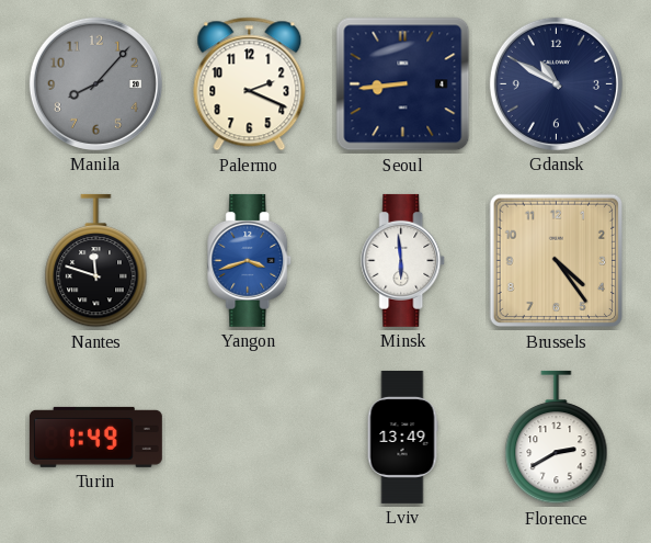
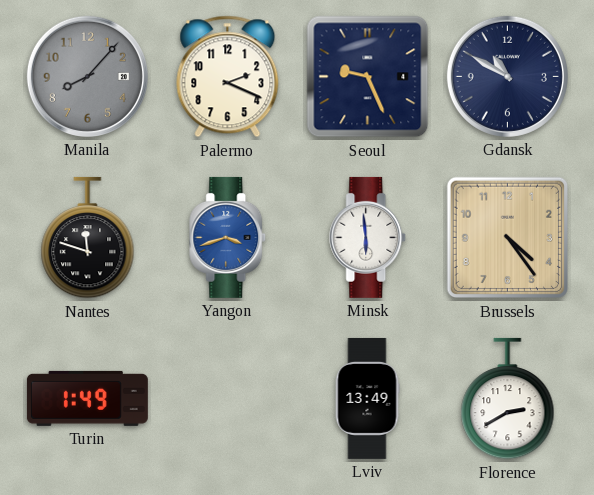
Seoul: 8:44 -> 9:26
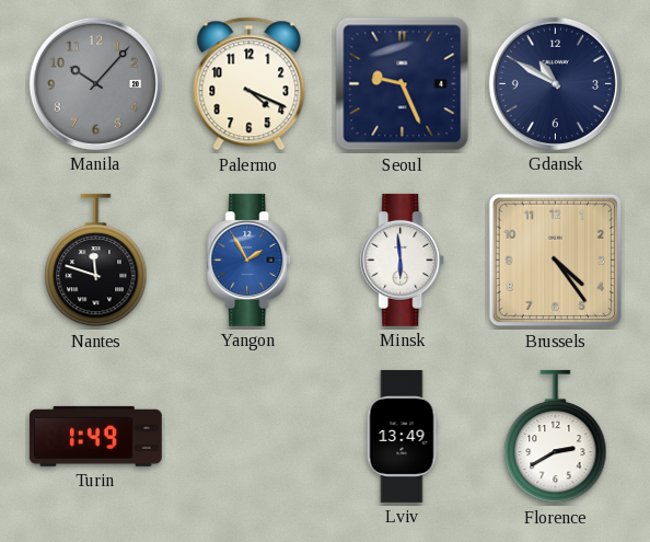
Manila: 8:07 -> 10:07
Palermo: 2:19 -> 4:19
Yangon: 3:42 -> 1:55
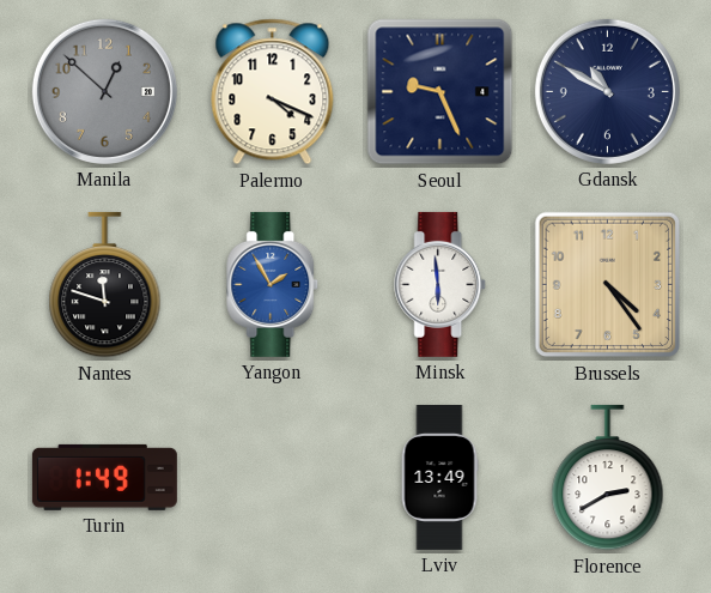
Manila: 10:07 -> 12:52
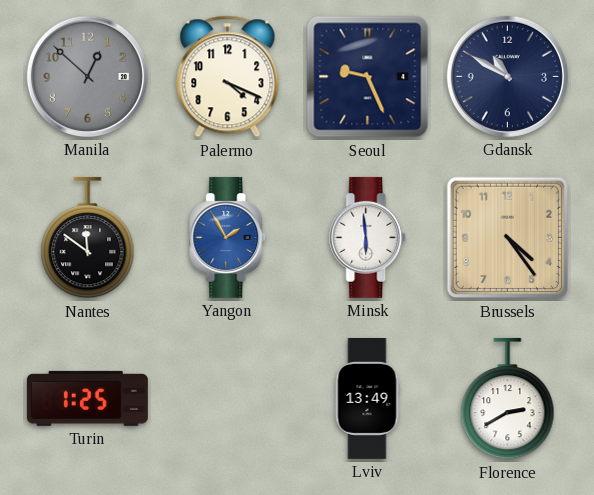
Nantes: 11:48 -> 11:51
Turin: 1:49 -> 1:25
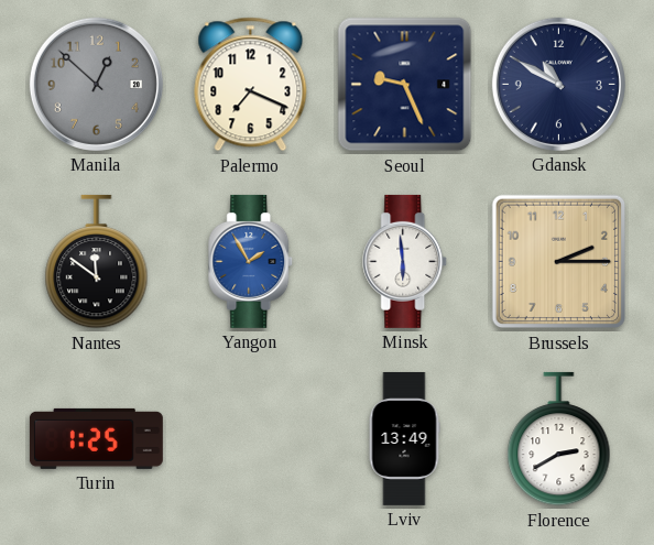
Palermo: 4:19 -> 7:19
Brussels: 4:24 -> 2:15
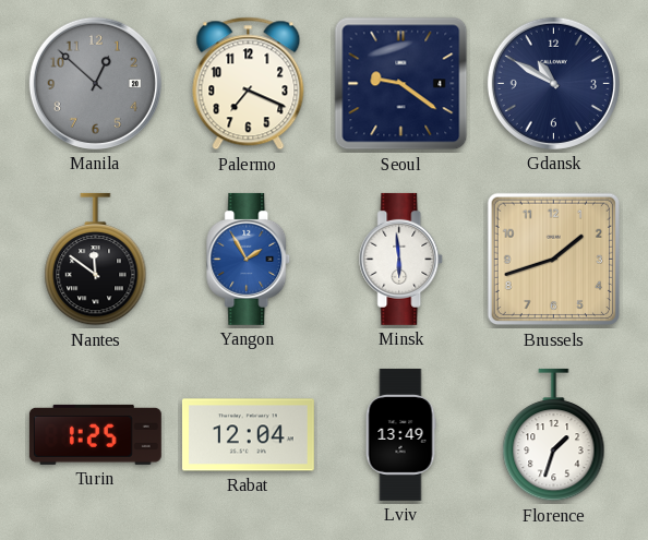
Seoul: 9:26 -> 9:21
Brussels: 2:15 -> 1:42
Rabat: none -> 12:04
Florence: 2:40 -> 1:33
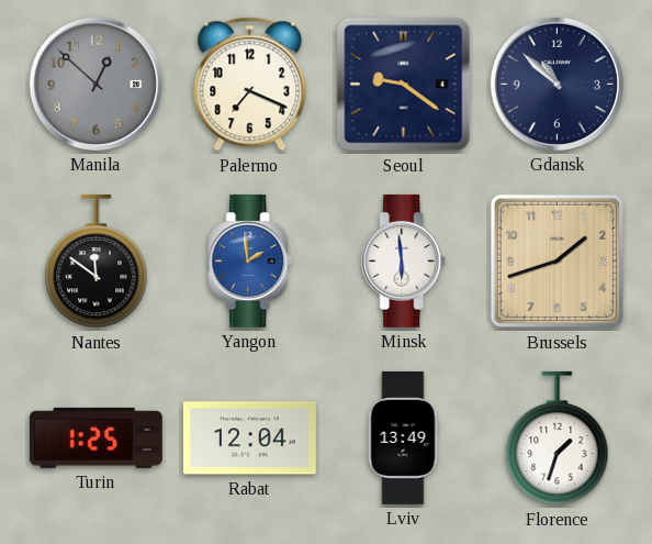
Gdansk: 10:50 -> 10:52
Yangon: 1:55 -> 1:59
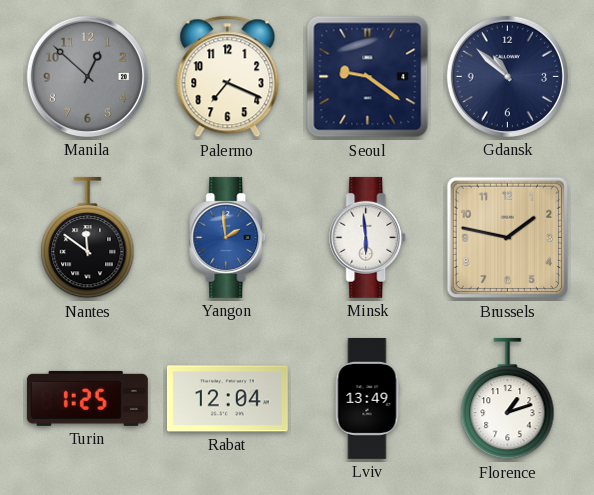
Brussels: 1:42 -> 1:47
Florence: 1:33 -> 1:12
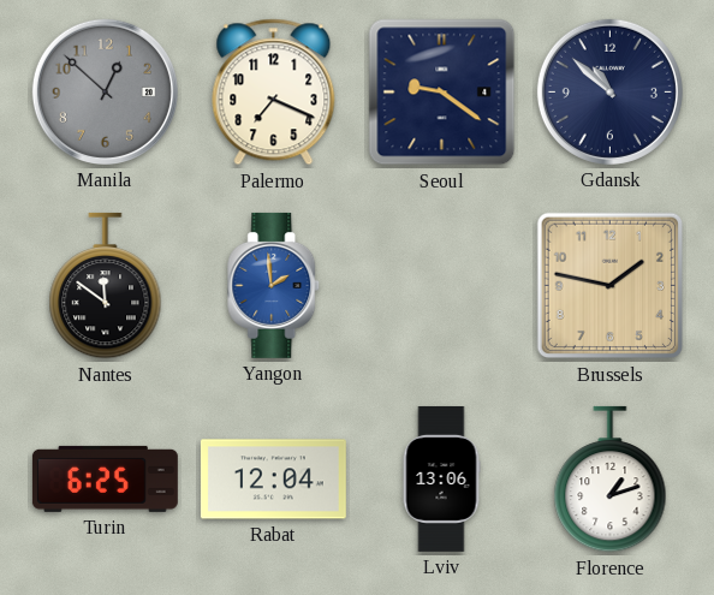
Minsk: 5:59 -> none
Turin: 1:25 -> 6:25
Lviv: 13:49 -> 13:06
